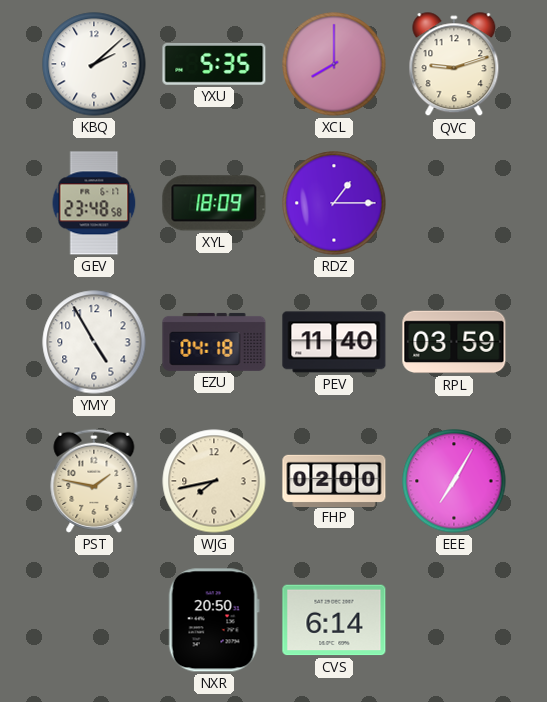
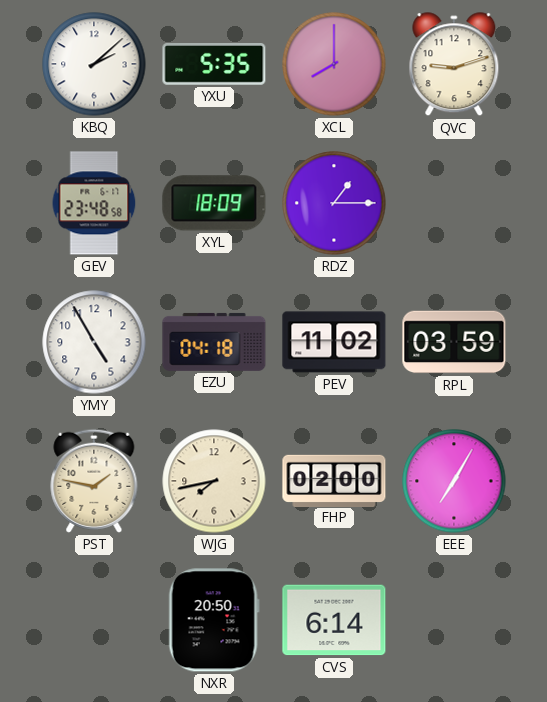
PEV: 11:40 -> 11:02
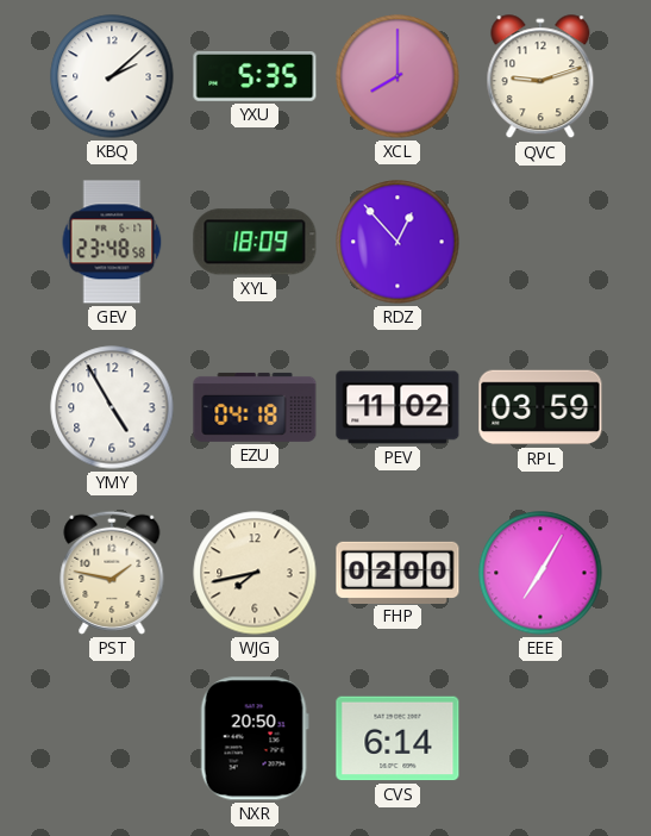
RDZ: 1:15 -> 12:53
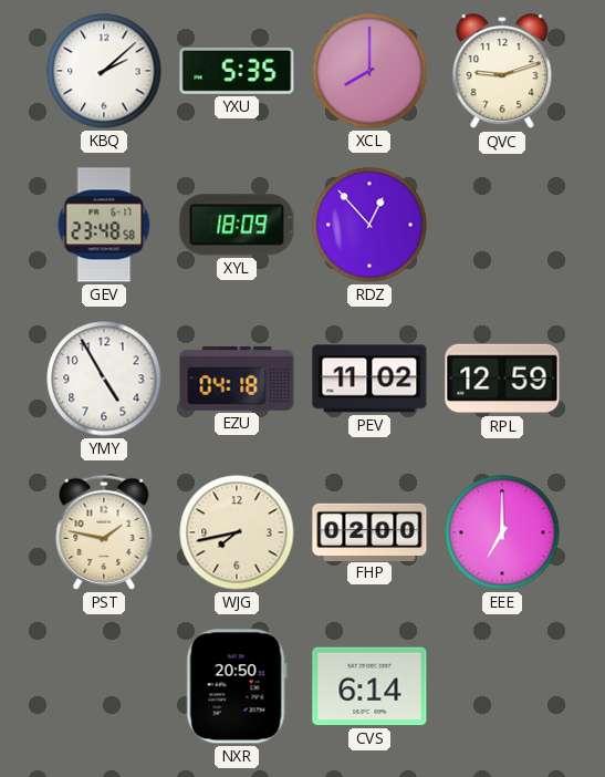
RPL: 03:59 -> 12:59
EEE: 7:05 -> 7:00
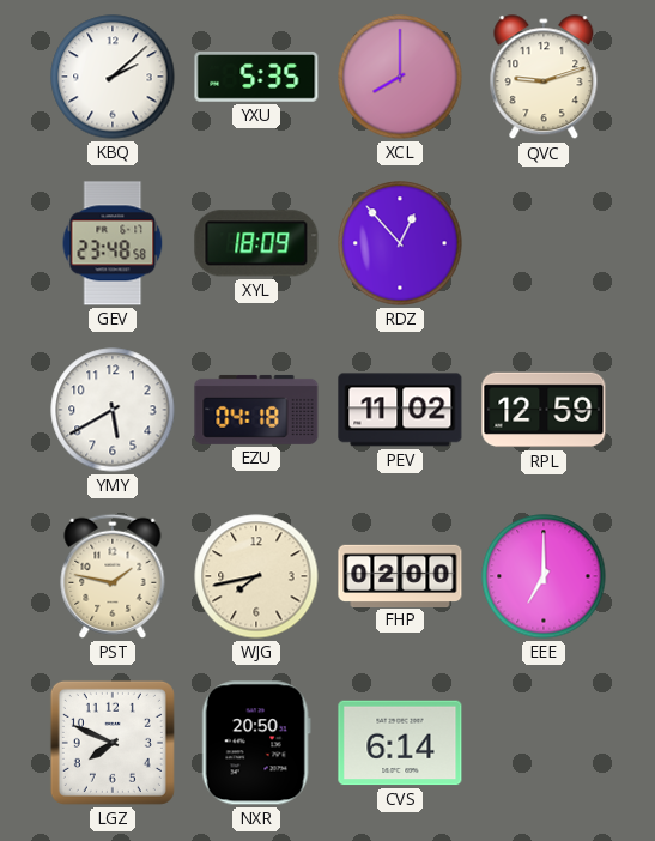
YMY: 4:55 -> 5:40
LGZ: none -> 7:49
